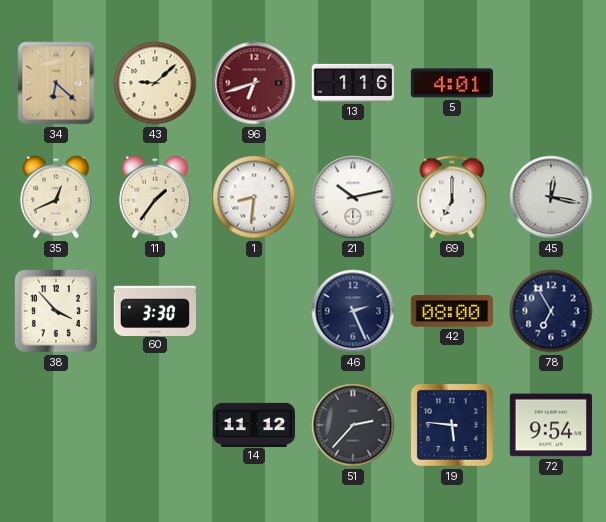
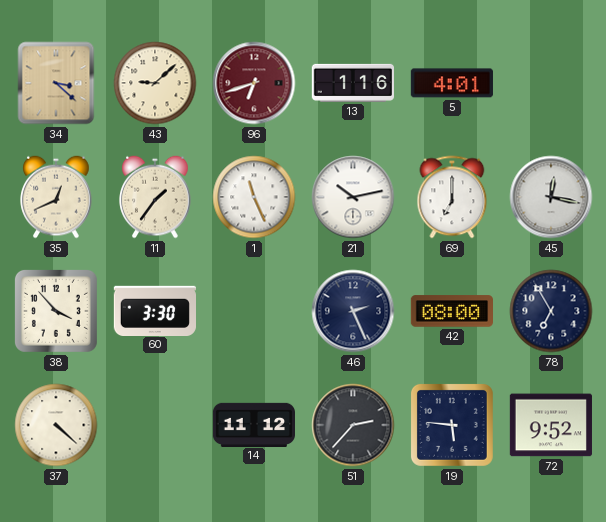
34: 6:22 -> 3:22
1: 8:31 -> 11:26
37: none -> 4:22
72: 9:54 -> 9:52
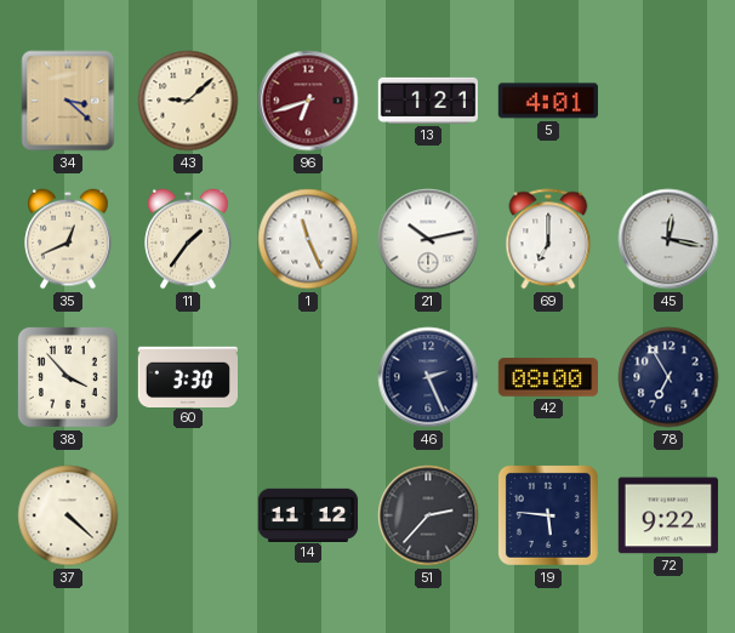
13: 1:16 -> 1:21
72: 9:52 -> 9:22
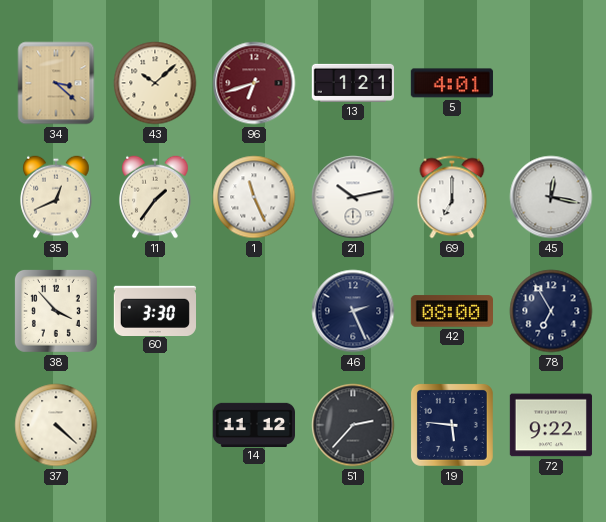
43: 9:08 -> 10:08
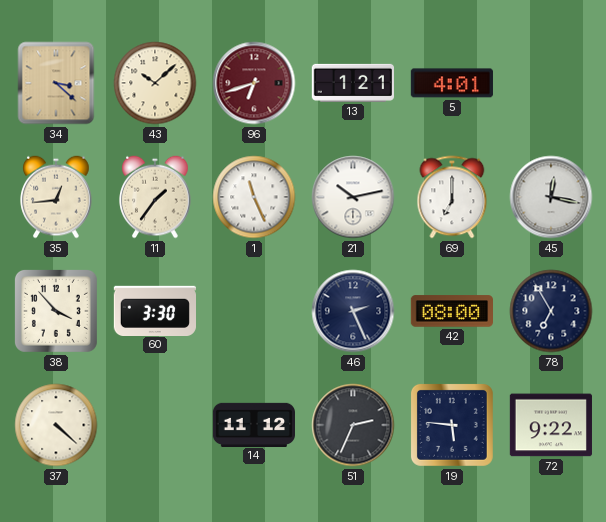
35: 12:41 -> 12:44
51: 2:37 -> 2:34
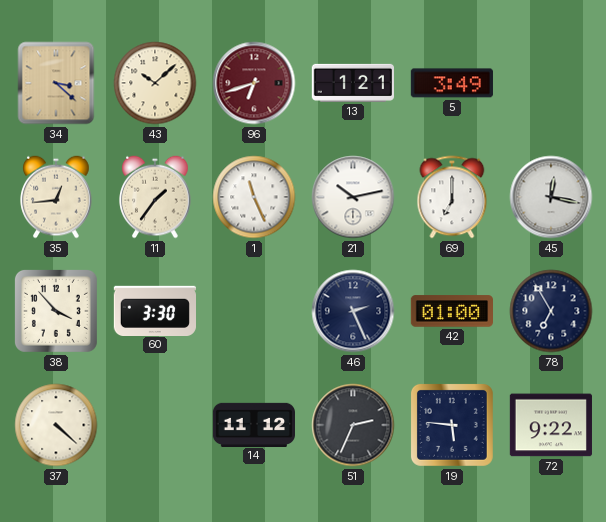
5: 4:01 -> 3:49
42: 08:00 -> 01:00
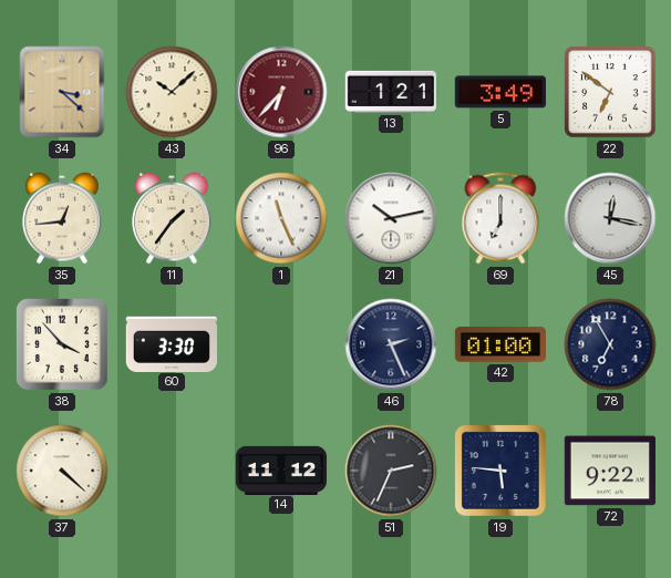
96: 6:42 -> 6:37
22: none -> 6:51
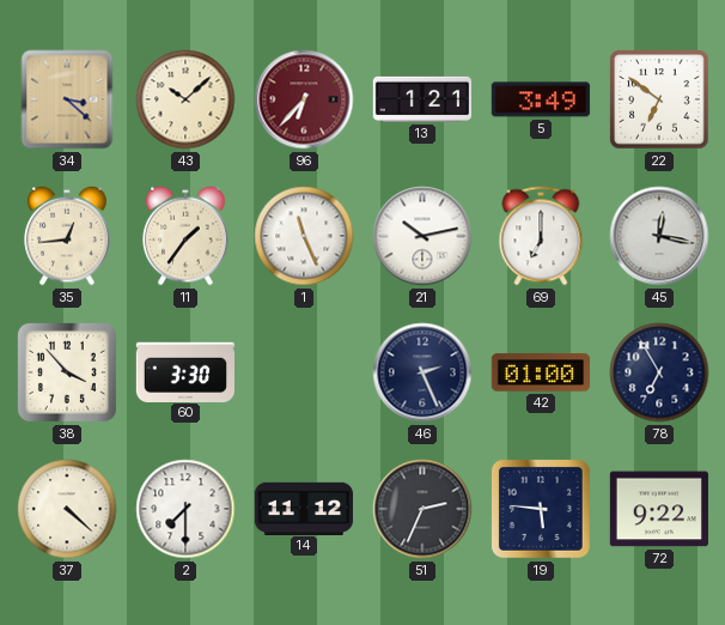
2: none -> 7:30
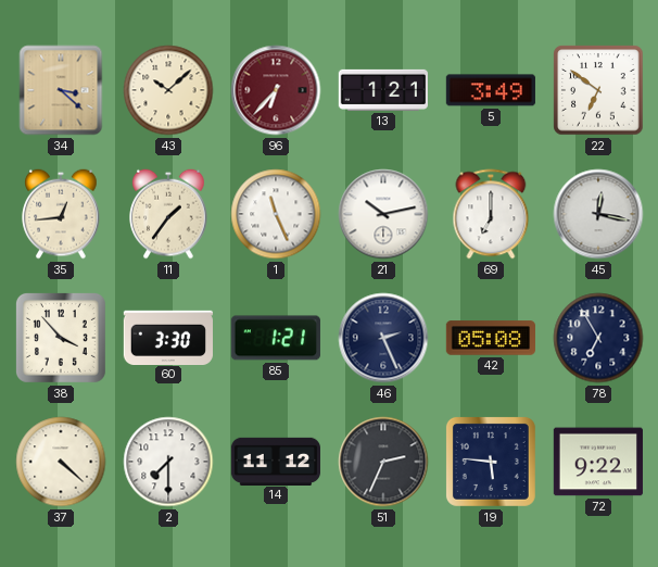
85: none -> 1:21
42: 01:00 -> 05:08
